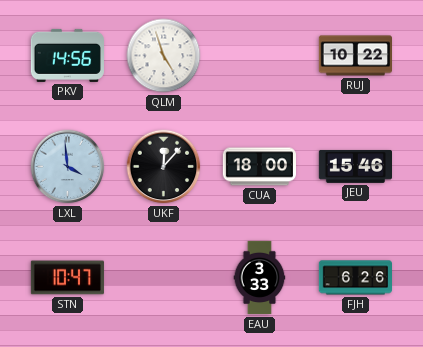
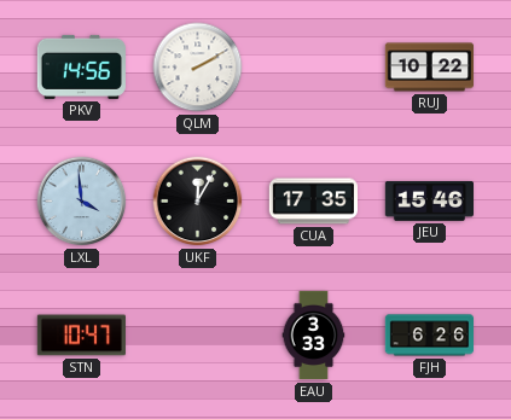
QLM: 4:57 -> 2:10
UKF: 12:07 -> 12:05
CUA: 18:00 -> 17:35
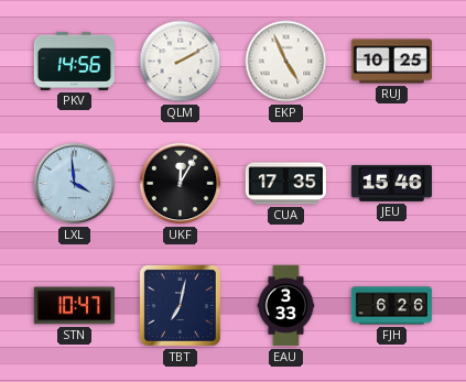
EKP: none -> 4:56
RUJ: 10:22 -> 10:25
TBT: none -> 7:02
